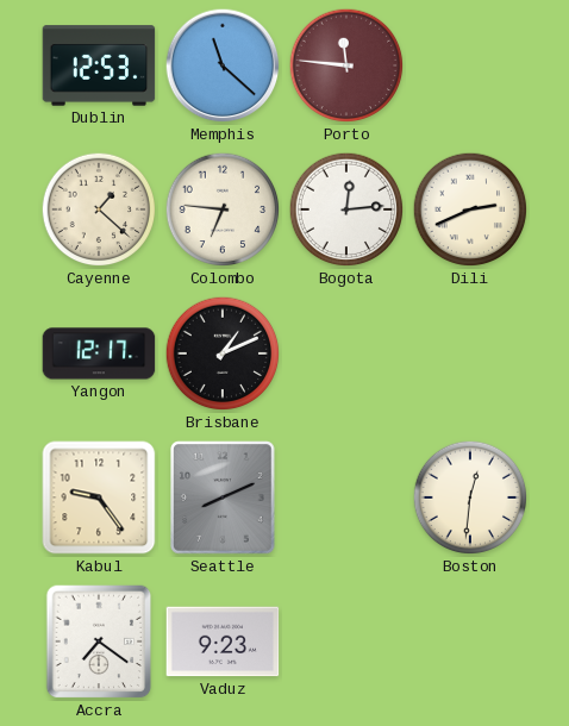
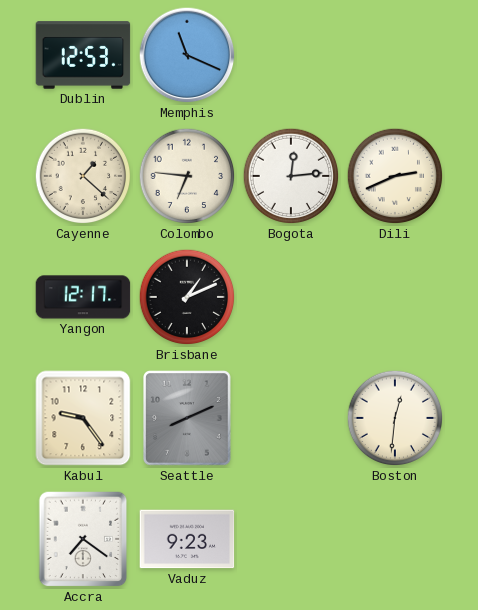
Memphis: 11:22 -> 11:19
Porto: 11:46 -> none
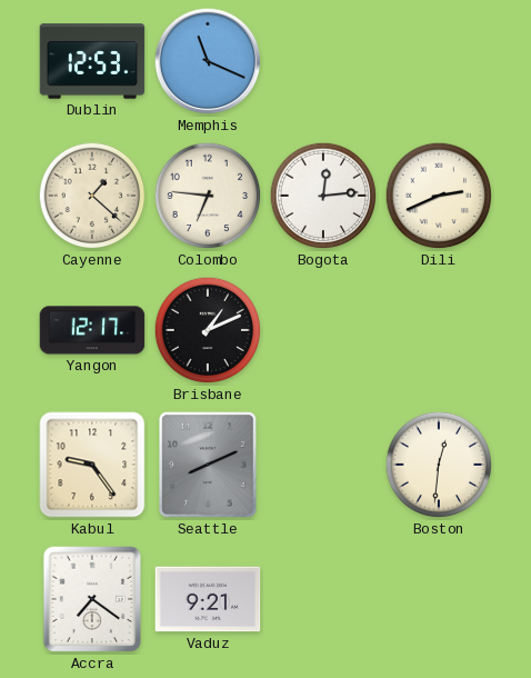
Vaduz: 9:23 -> 9:21
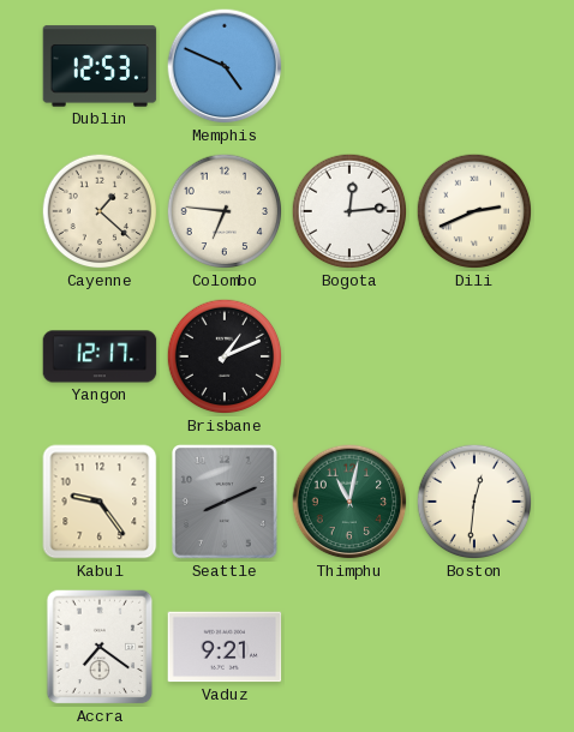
Memphis: 11:19 -> 4:49
Thimphu: none -> 11:02
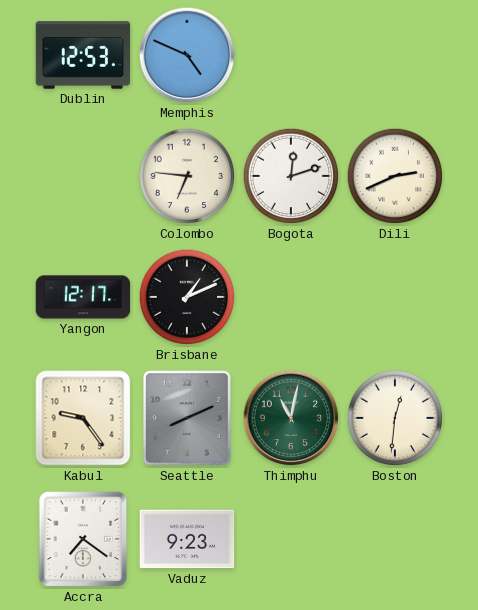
Cayenne: 1:22 -> none
Bogota: 12:14 -> 12:12
Vaduz: 9:21 -> 9:23
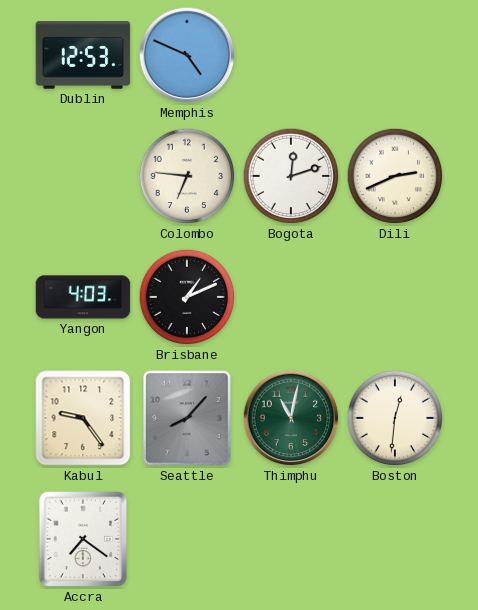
Yangon: 12:17 -> 4:03
Seattle: 8:11 -> 8:07
Vaduz: 9:23 -> none
